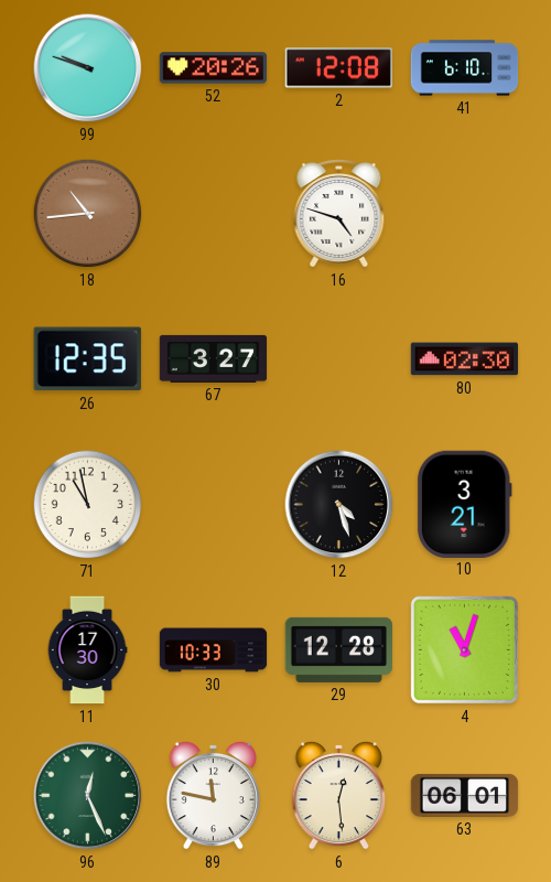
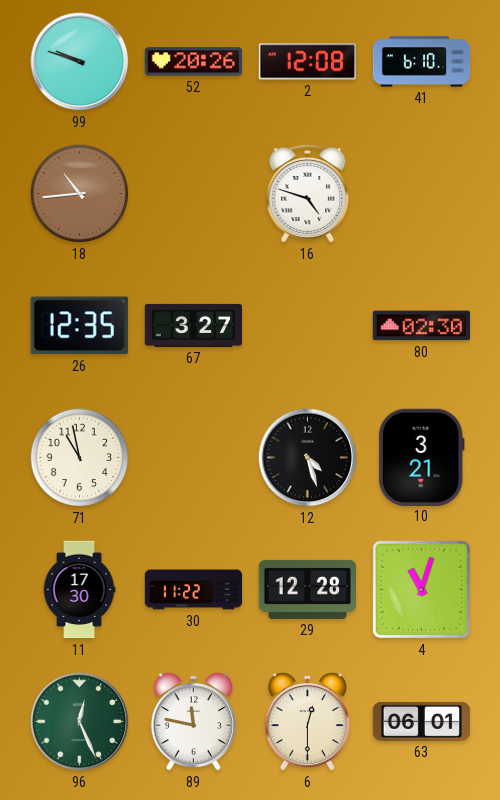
30: 10:33 -> 11:22
6: 12:29 -> 12:30
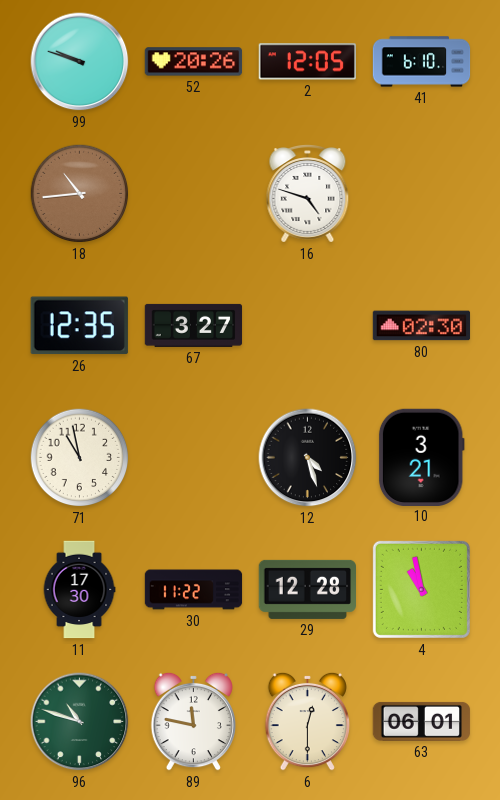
2: 12:08 -> 12:05
4: 11:03 -> 10:58
96: 12:26 -> 10:48
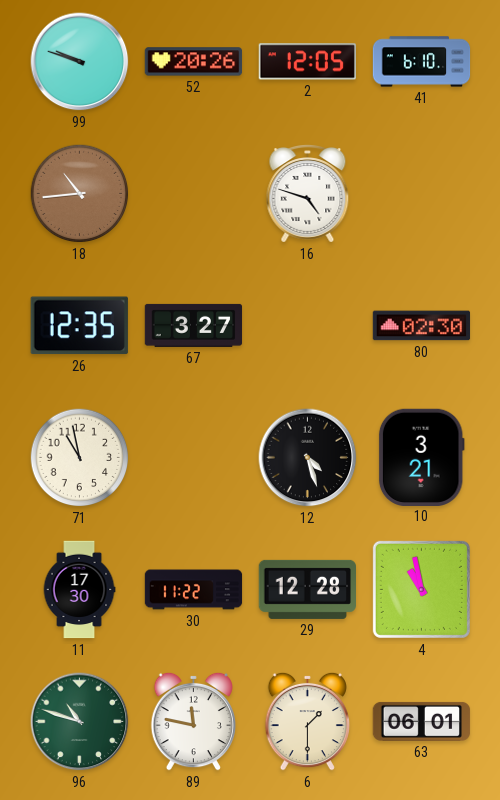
6: 12:30 -> 1:30
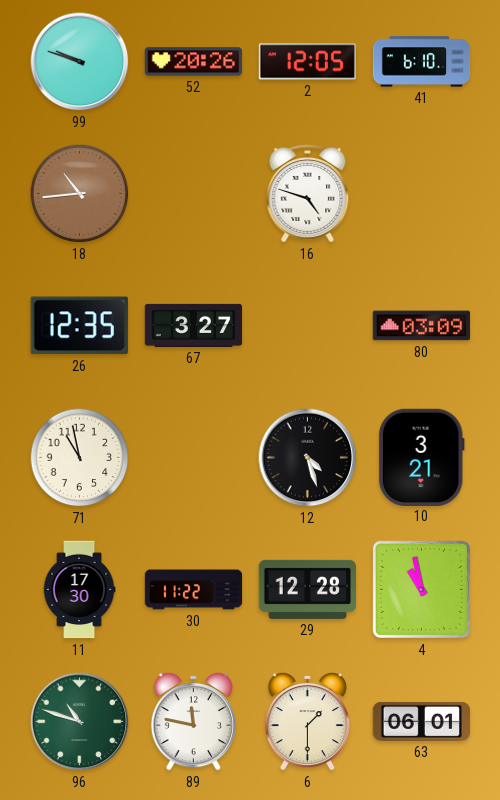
80: 02:30 -> 03:09
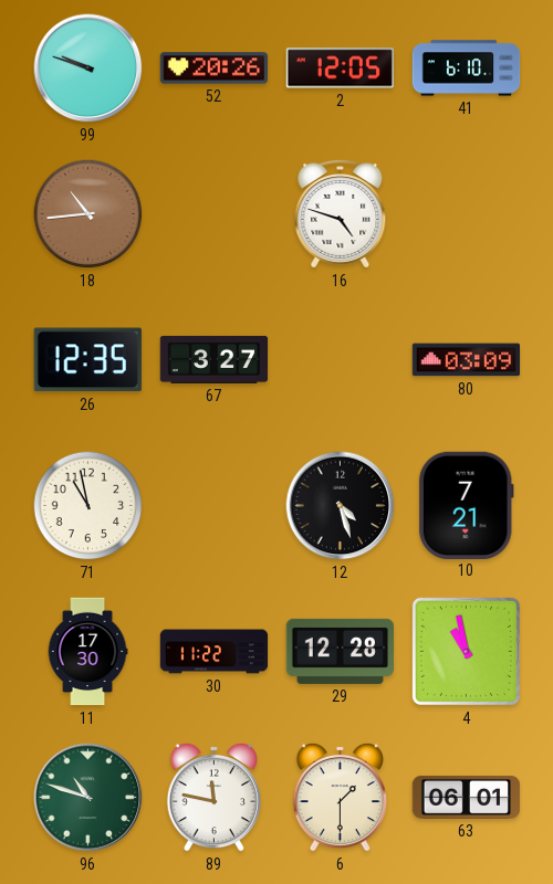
10: 3:21 -> 7:21
